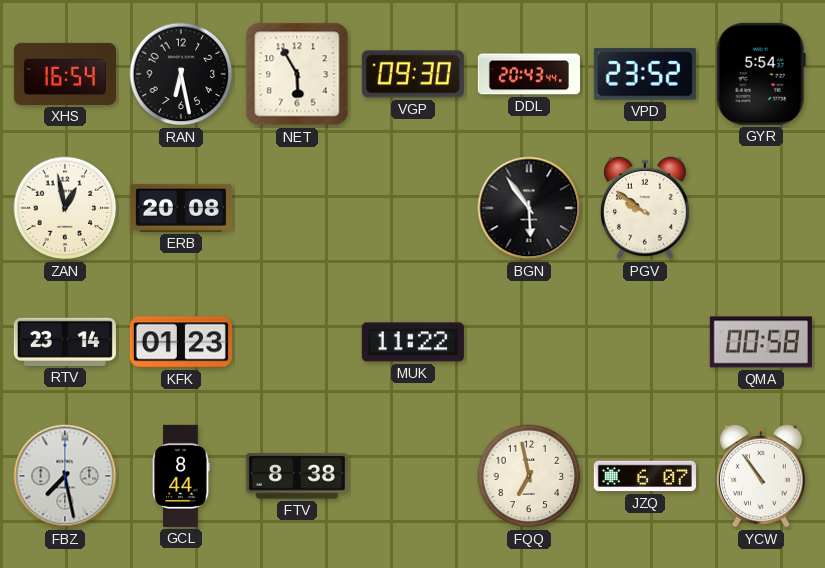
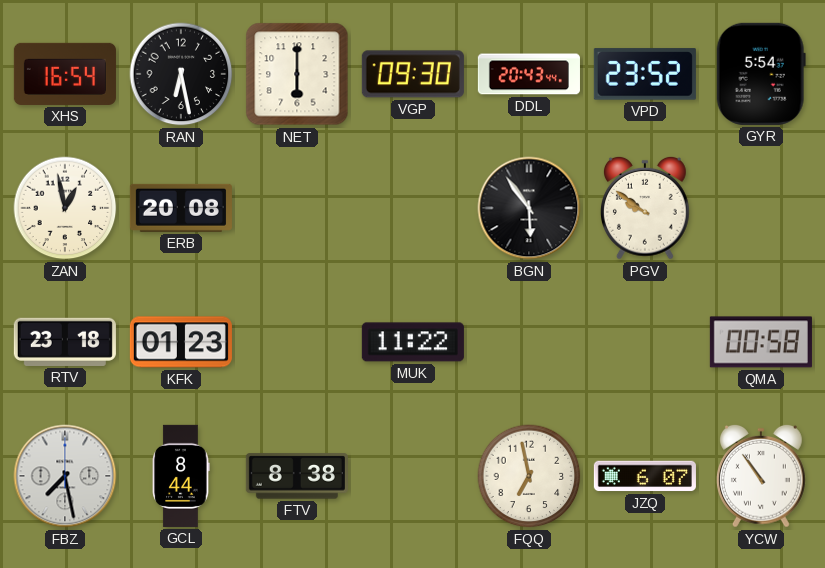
NET: 5:55 -> 6:00
RTV: 23:14 -> 23:18
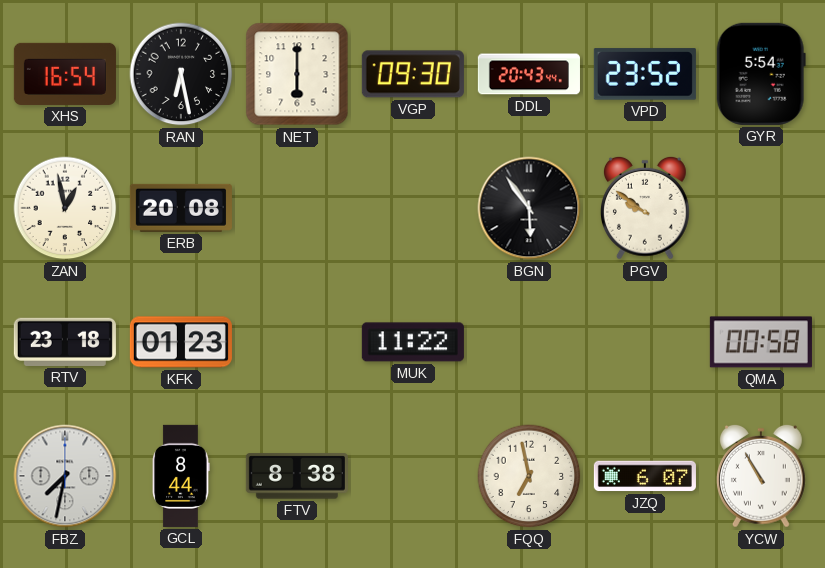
FBZ: 7:28 -> 7:32
YCW: 10:54 -> 10:55
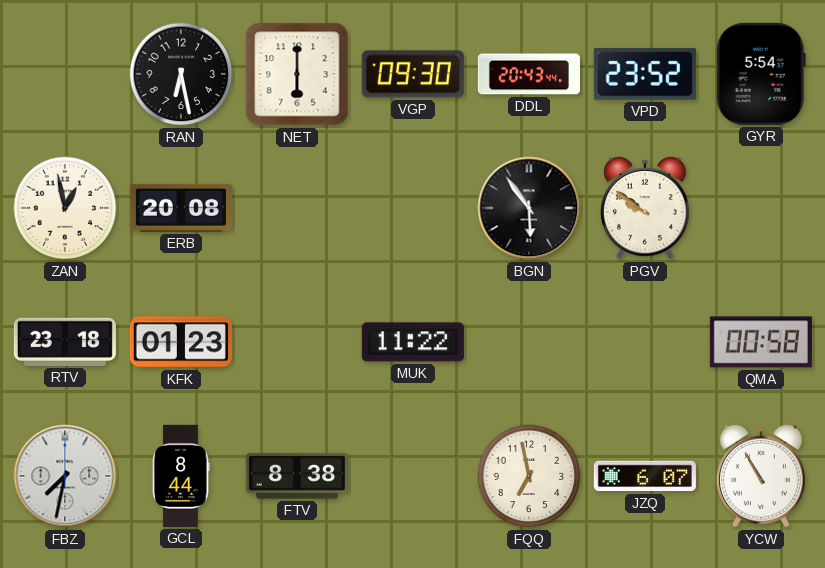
XHS: 16:54 -> none
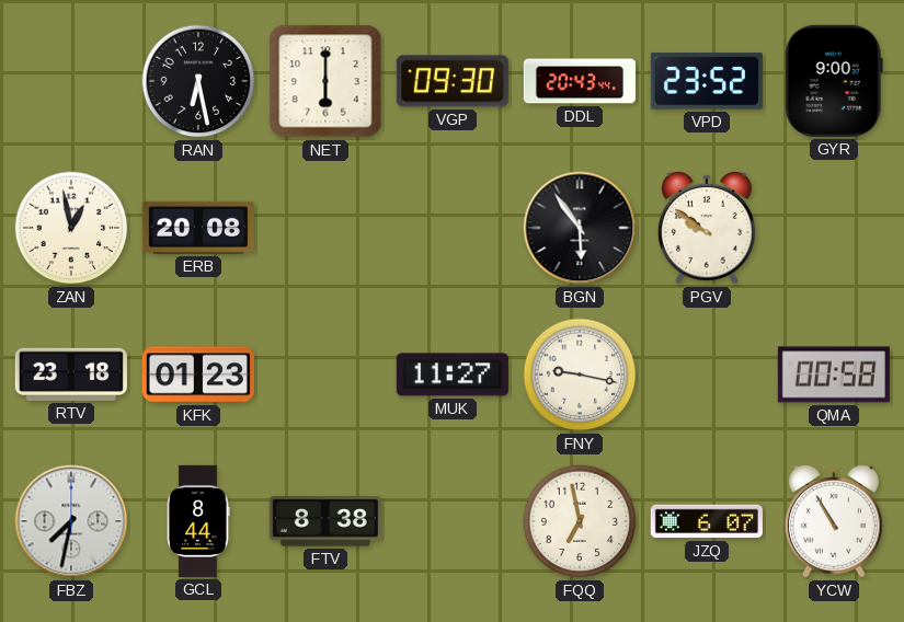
GYR: 5:54 -> 9:00
MUK: 11:22 -> 11:27
FNY: none -> 9:17
